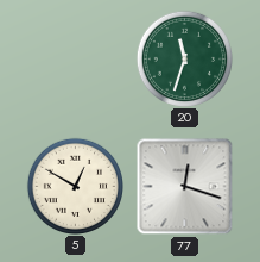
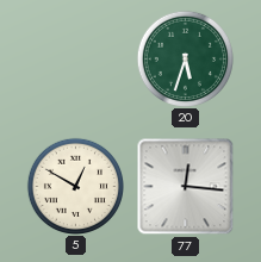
20: 11:33 -> 5:33
77: 12:18 -> 12:16
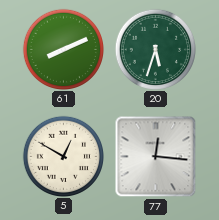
61: none -> 8:11
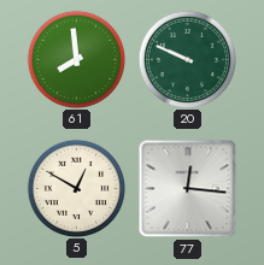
61: 8:11 -> 7:59
20: 5:33 -> 9:49
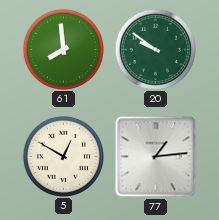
20: 9:49 -> 9:51
77: 12:16 -> 1:14
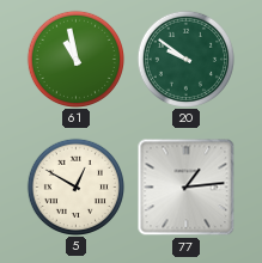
61: 7:59 -> 10:58
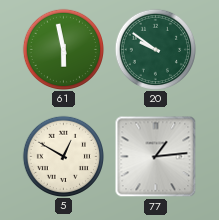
61: 10:58 -> 5:58
